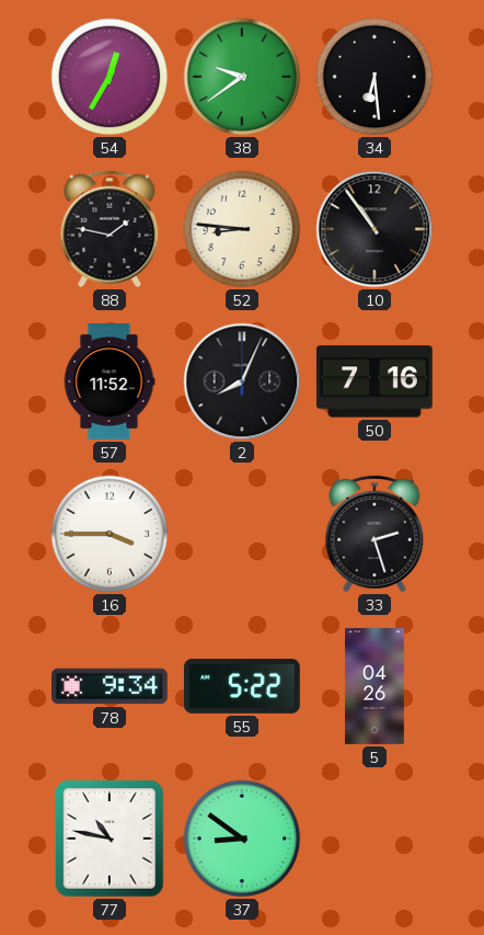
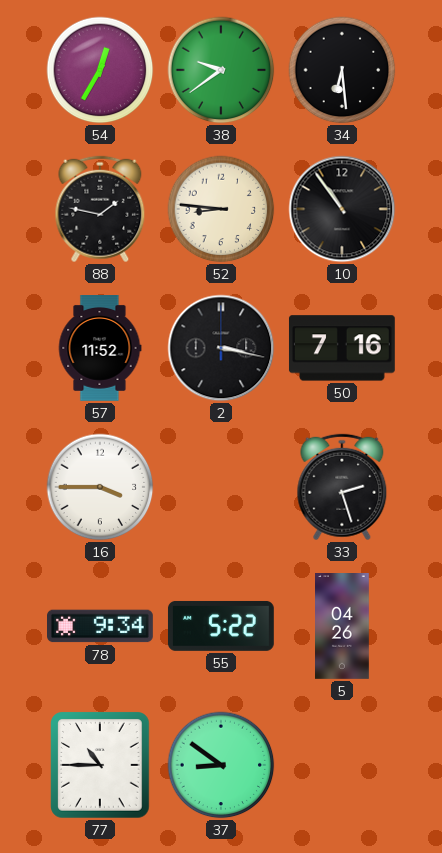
2: 8:04 -> 3:17
77: 10:47 -> 10:45
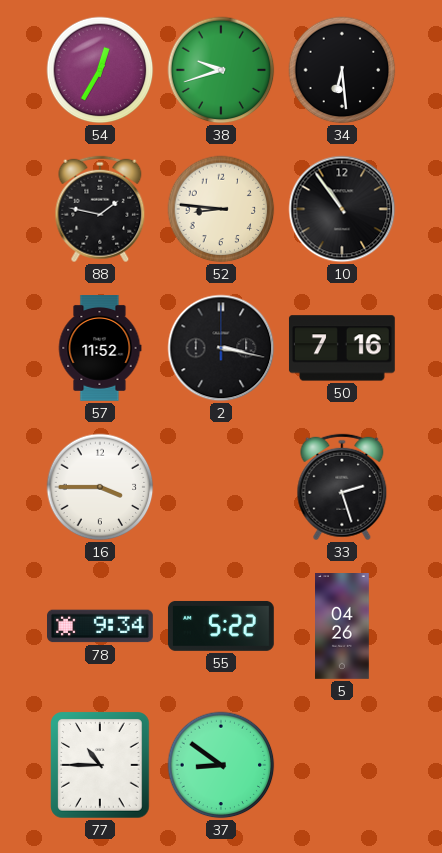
38: 9:39 -> 9:42
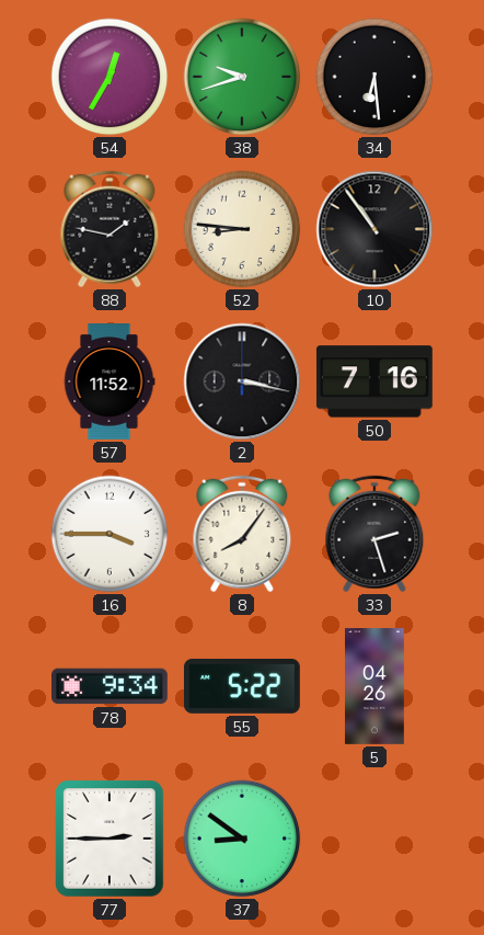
8: none -> 8:06
77: 10:45 -> 2:45
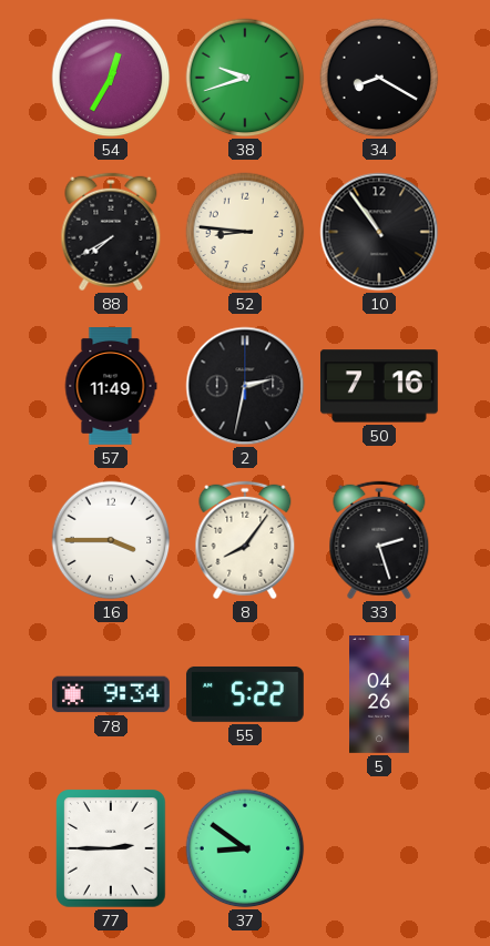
34: 6:29 -> 8:20
88: 1:47 -> 7:40
57: 11:52 -> 11:49
2: 3:17 -> 2:32
